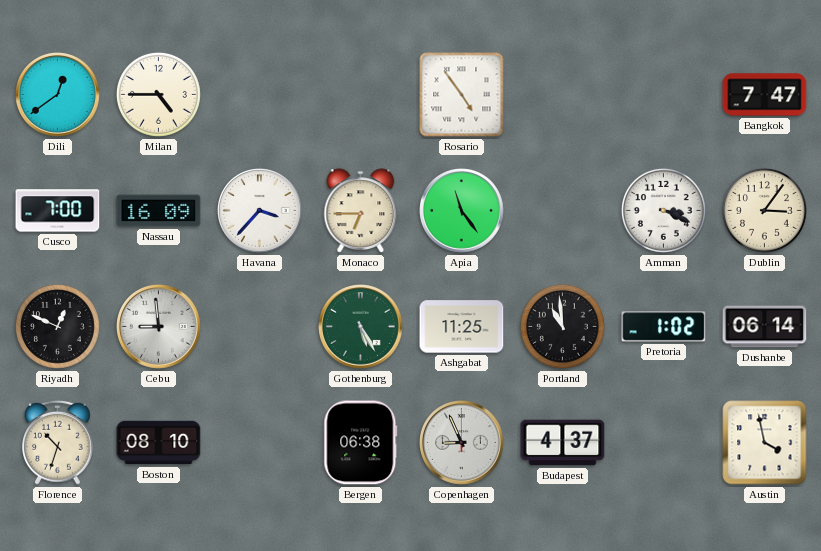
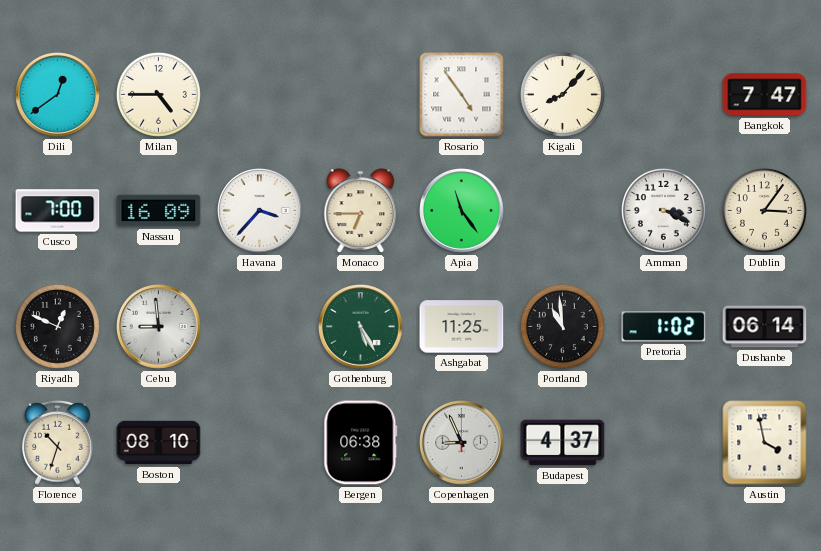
Kigali: none -> 8:07
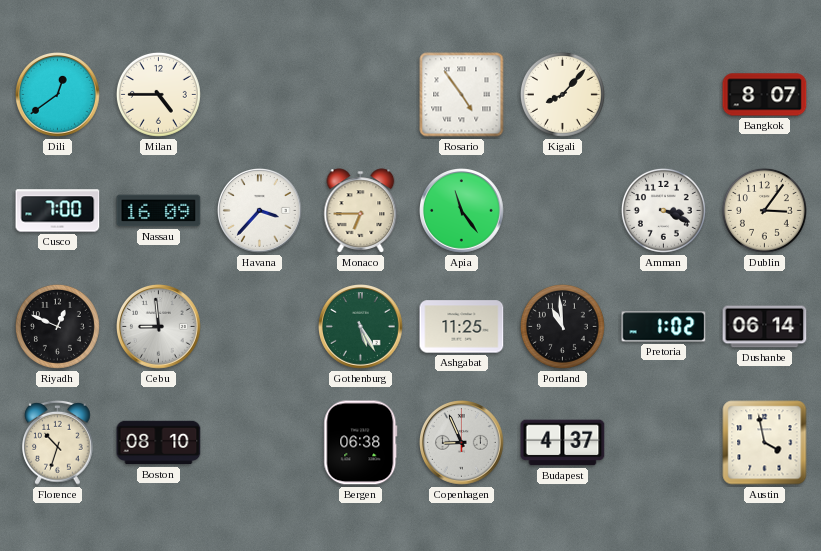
Bangkok: 7:47 -> 8:07
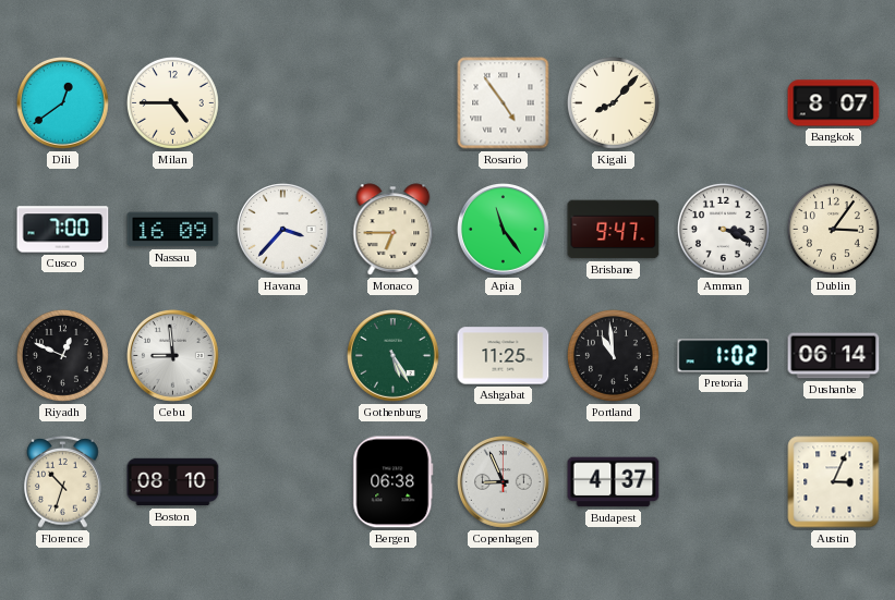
Brisbane: none -> 9:47
Austin: 3:58 -> 3:04
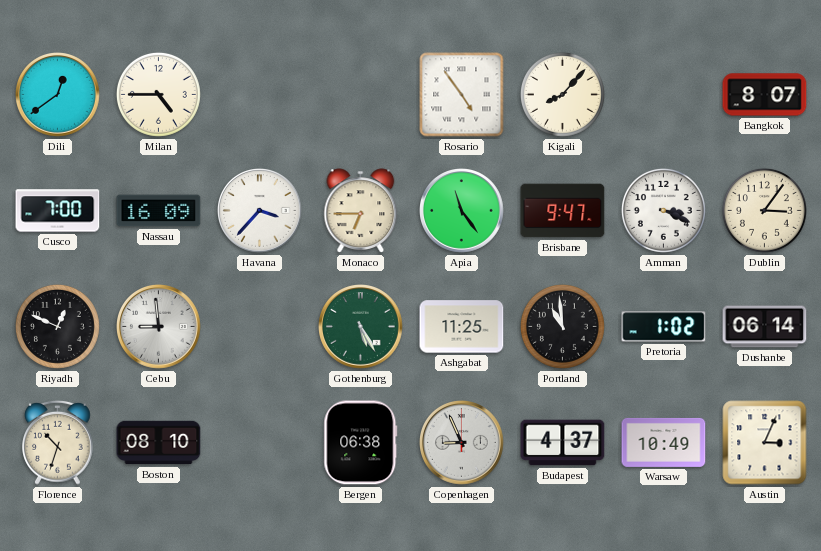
Warsaw: none -> 10:49
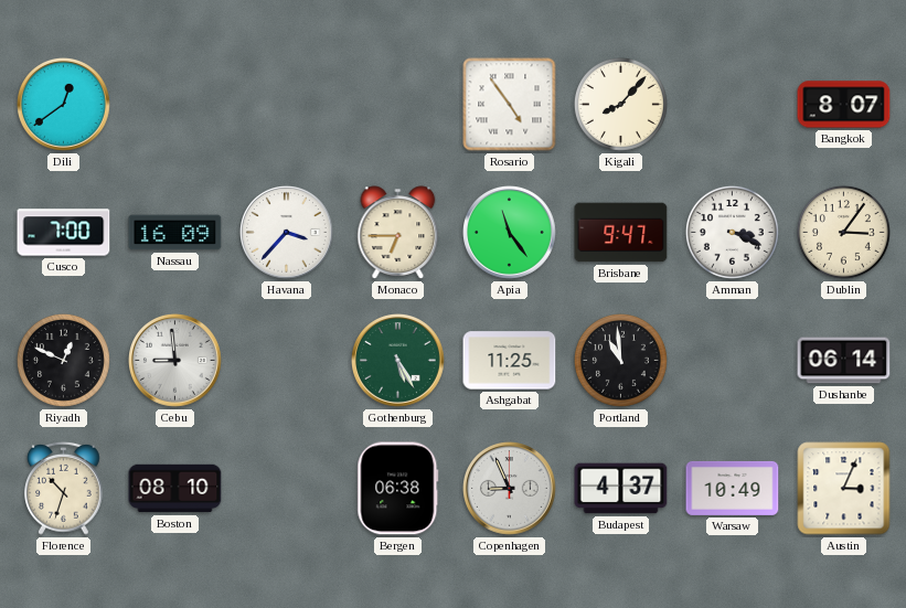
Milan: 4:45 -> none
Pretoria: 1:02 -> none
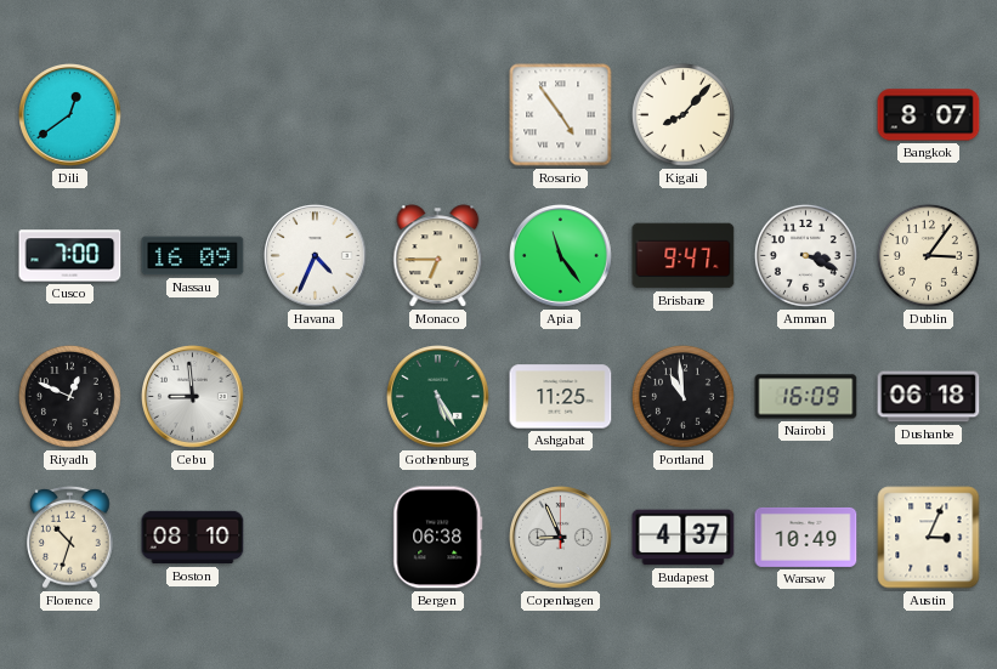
Havana: 3:37 -> 4:34
Nairobi: none -> 16:09
Dushanbe: 06:14 -> 06:18
